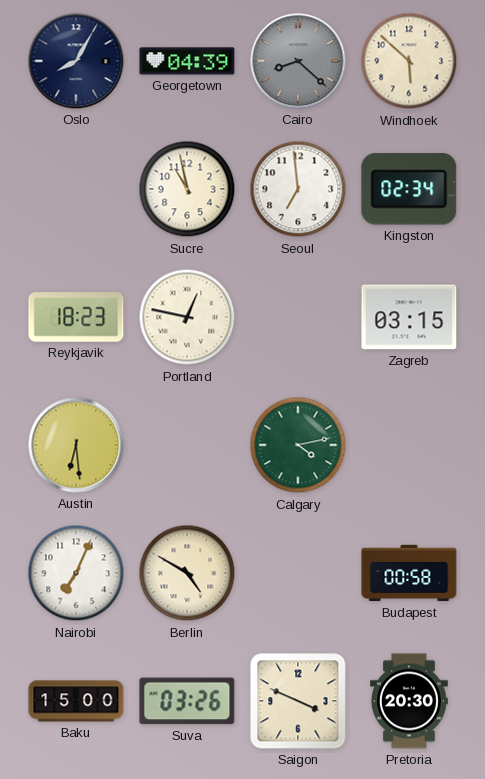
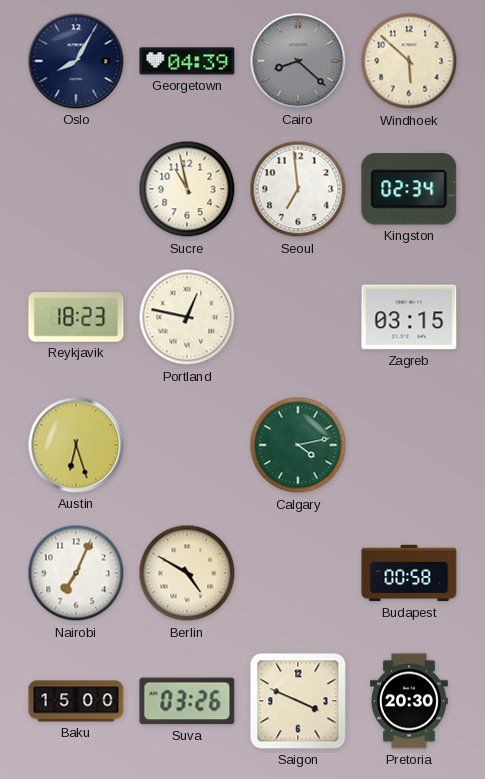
Austin: 6:29 -> 6:27
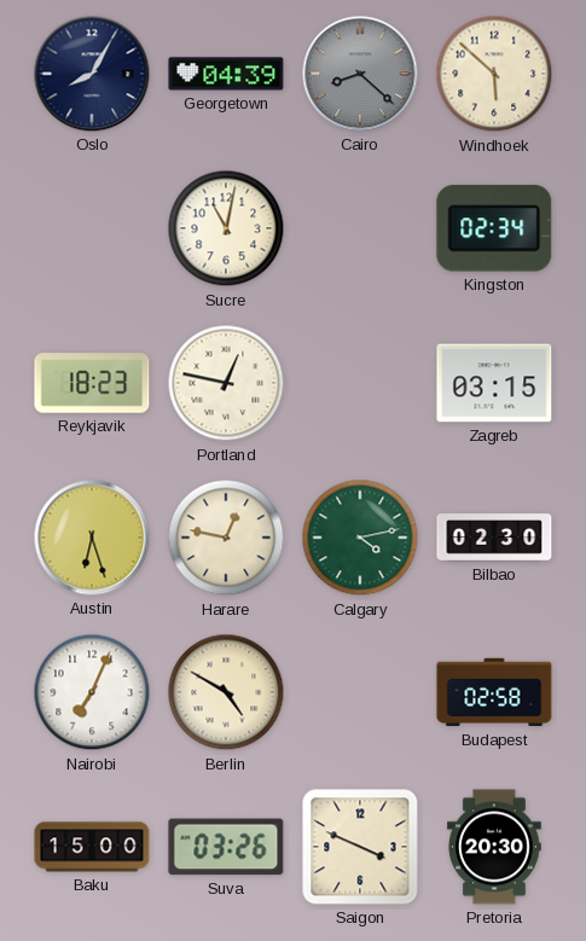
Sucre: 10:58 -> 11:02
Seoul: 6:59 -> none
Harare: none -> 12:47
Bilbao: none -> 02:30
Budapest: 00:58 -> 02:58
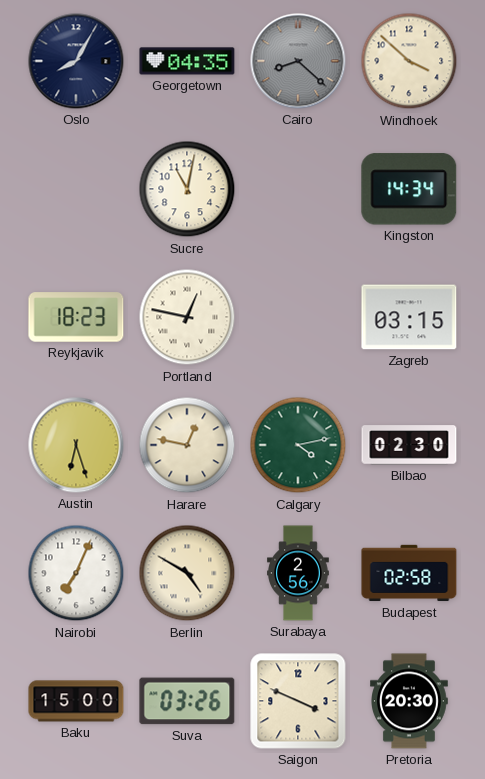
Georgetown: 04:39 -> 04:35
Windhoek: 5:52 -> 3:52
Kingston: 02:34 -> 14:34
Surabaya: none -> 2:56
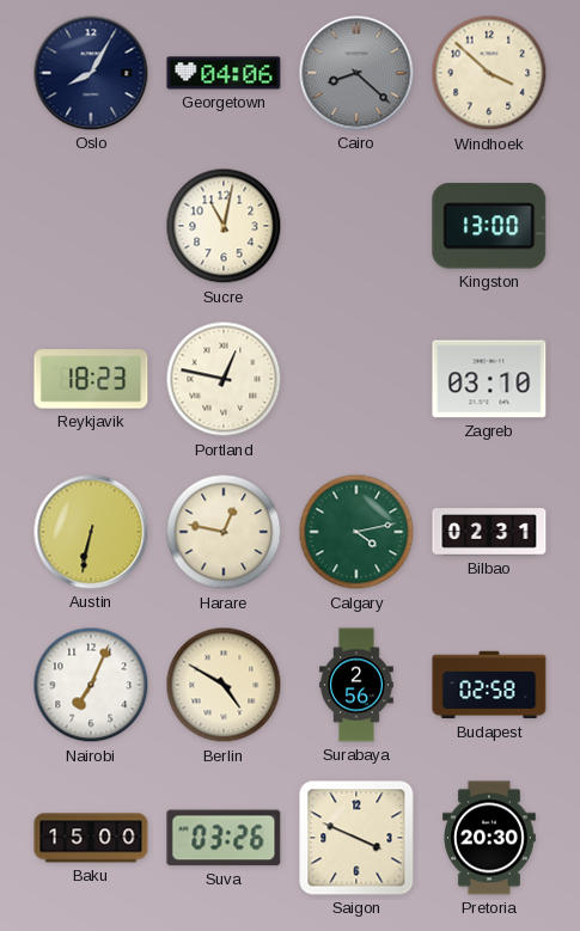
Georgetown: 04:35 -> 04:06
Kingston: 14:34 -> 13:00
Zagreb: 03:15 -> 03:10
Austin: 6:27 -> 6:32
Bilbao: 02:30 -> 02:31
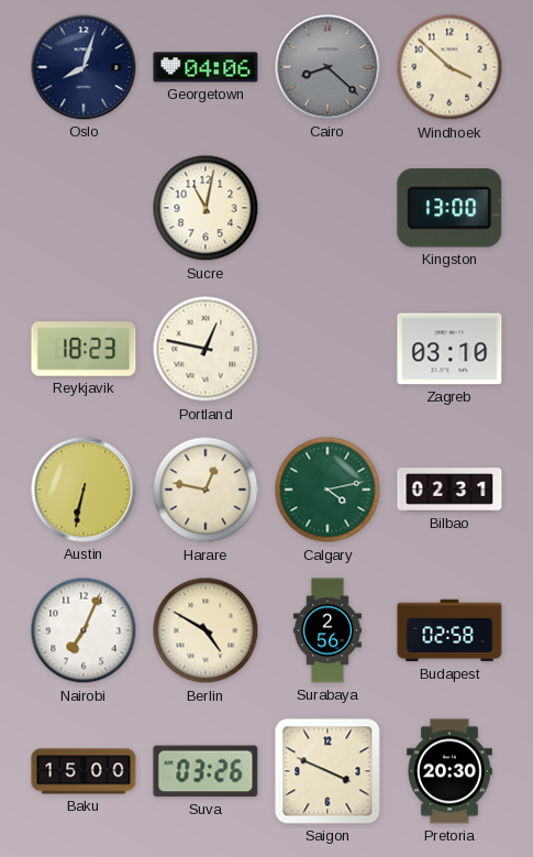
Oslo: 8:05 -> 8:03
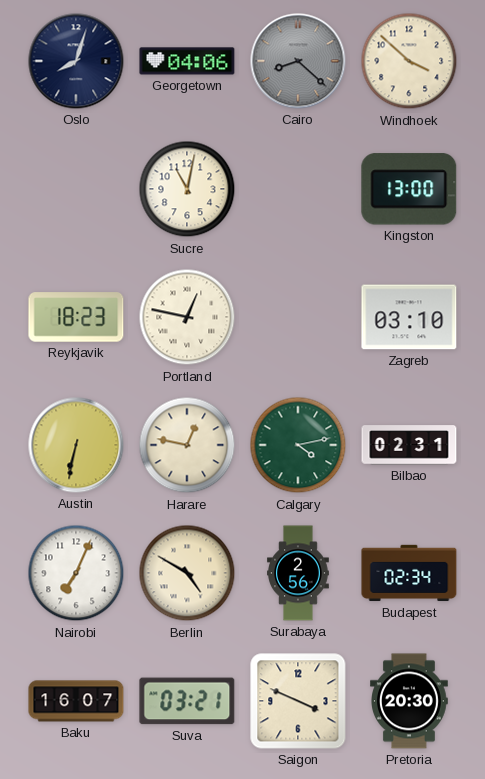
Budapest: 02:58 -> 02:34
Baku: 15:00 -> 16:07
Suva: 03:26 -> 03:21
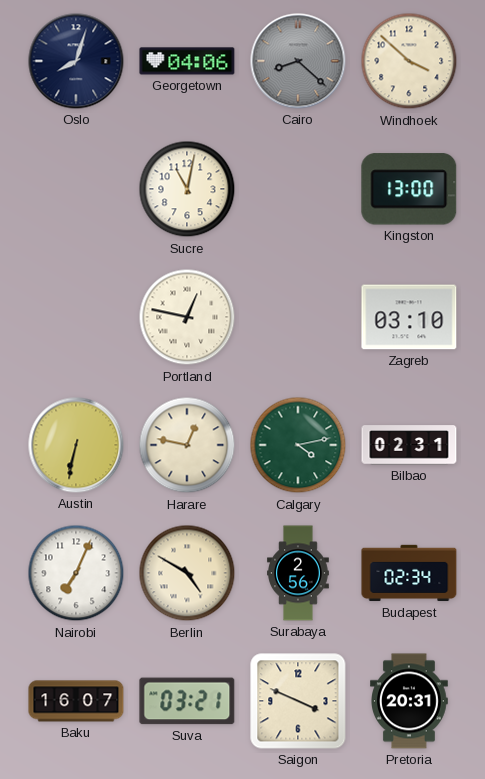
Reykjavik: 18:23 -> none
Pretoria: 20:30 -> 20:31
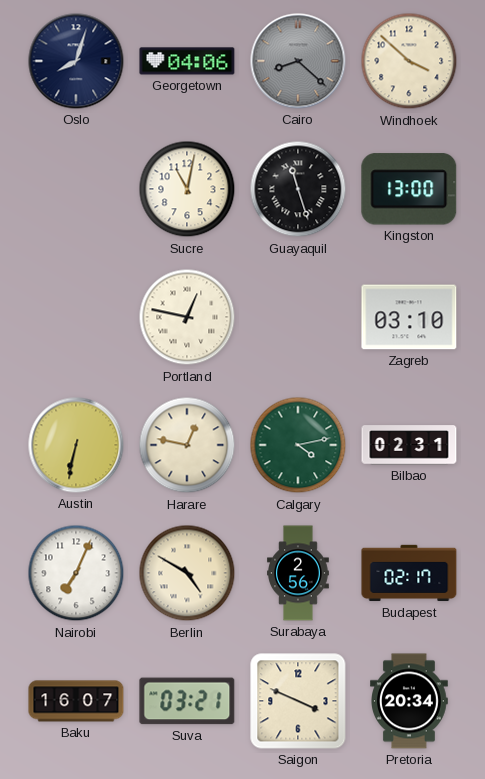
Guayaquil: none -> 11:27
Budapest: 02:34 -> 02:17
Pretoria: 20:31 -> 20:34
